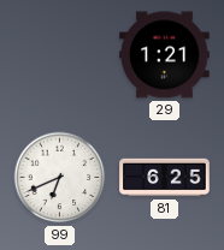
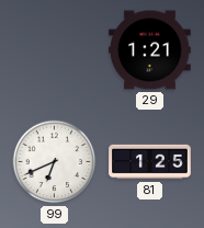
81: 6:25 -> 1:25
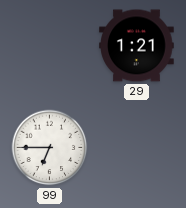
99: 6:41 -> 6:45
81: 1:25 -> none
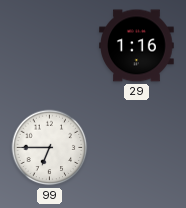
29: 1:21 -> 1:16
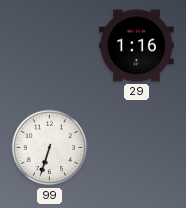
99: 6:45 -> 6:33
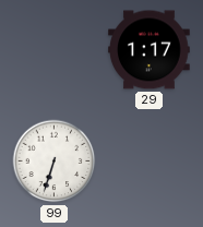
29: 1:16 -> 1:17
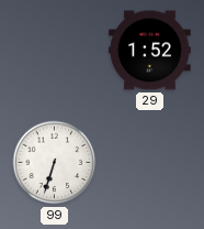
29: 1:17 -> 1:52
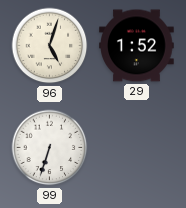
96: none -> 5:03
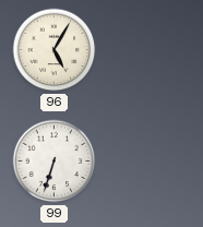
96: 5:03 -> 5:05
29: 1:52 -> none
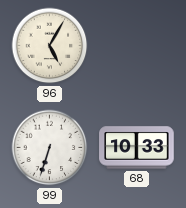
68: none -> 10:33
